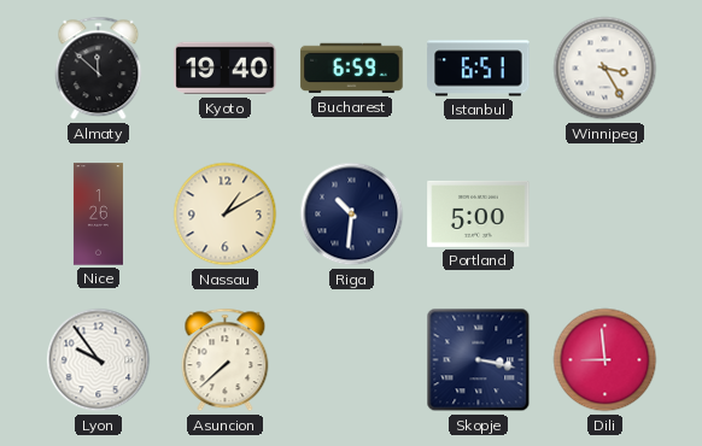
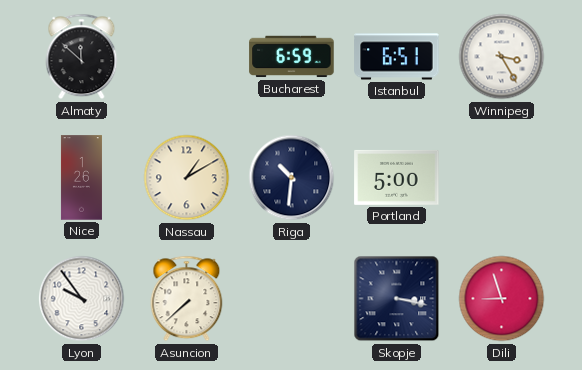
Kyoto: 19:40 -> none
Dili: 8:59 -> 8:57
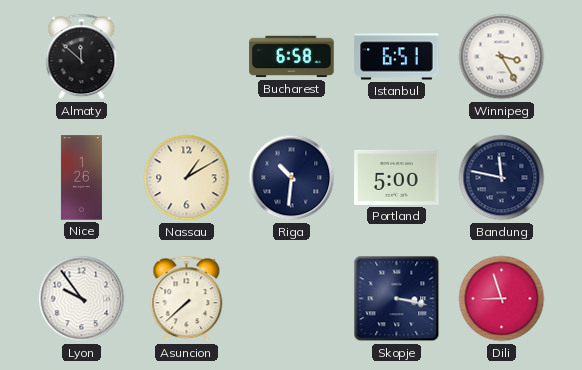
Bucharest: 6:59 -> 6:58
Bandung: none -> 11:47
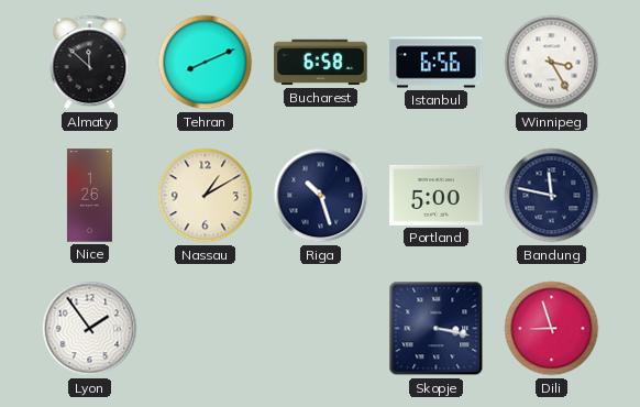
Tehran: none -> 8:11
Istanbul: 6:51 -> 6:56
Riga: 10:31 -> 10:27
Lyon: 9:54 -> 1:54
Asuncion: 7:38 -> none
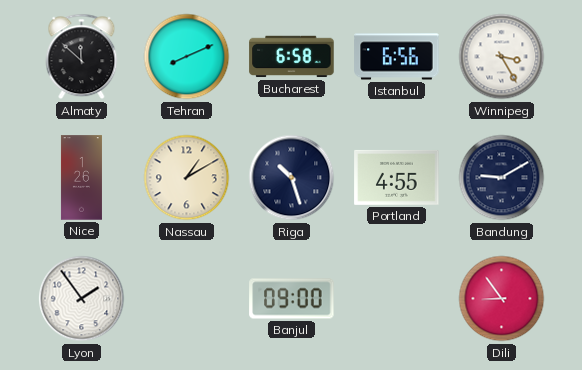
Portland: 5:00 -> 4:55
Bandung: 11:47 -> 9:10
Banjul: none -> 09:00
Skopje: 3:17 -> none
Dili: 8:57 -> 8:54
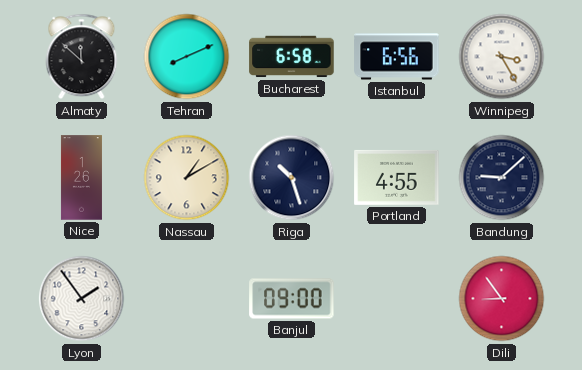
Bandung: 9:10 -> 9:08
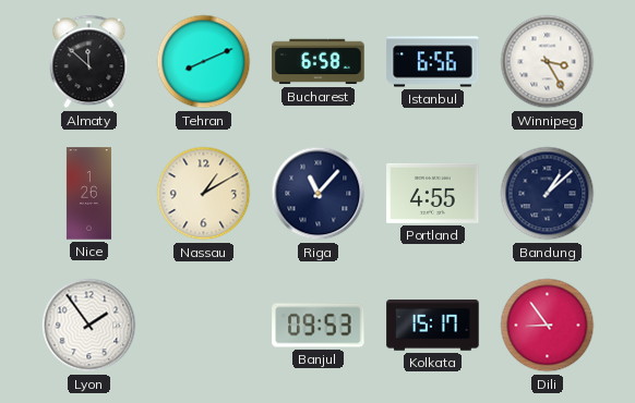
Riga: 10:27 -> 11:07
Bandung: 9:08 -> 1:08
Banjul: 09:00 -> 09:53
Kolkata: none -> 15:17
